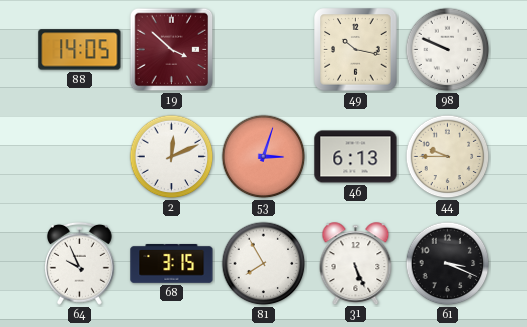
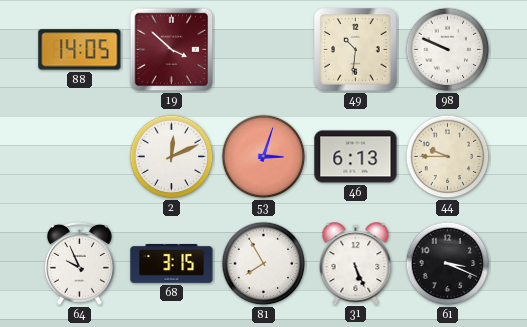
49: 10:17 -> 10:31
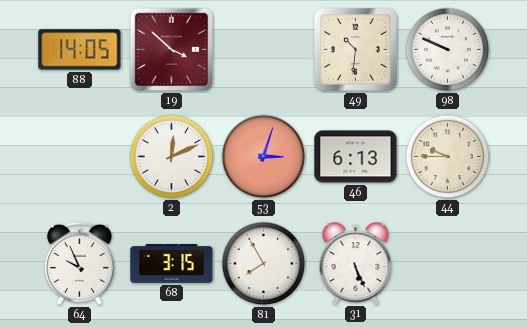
61: 3:19 -> none
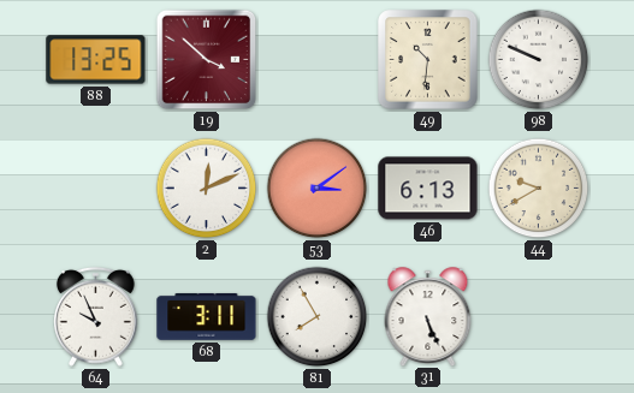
88: 14:05 -> 13:25
53: 3:03 -> 3:09
44: 9:45 -> 9:40
68: 3:15 -> 3:11
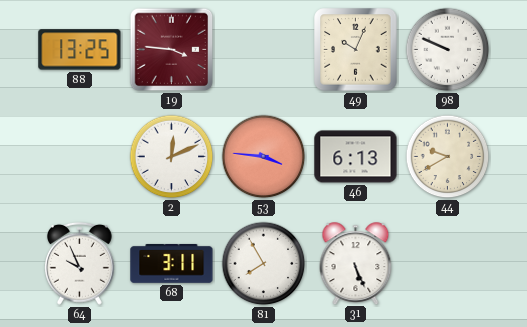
19: 3:52 -> 3:46
49: 10:31 -> 10:04
53: 3:09 -> 3:46
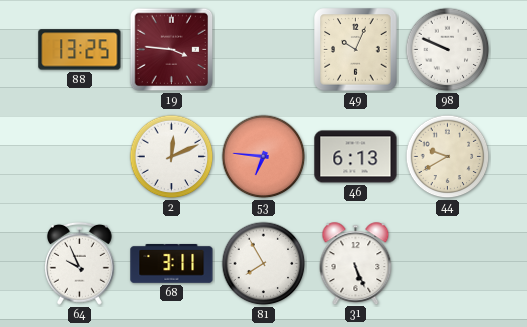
53: 3:46 -> 6:46
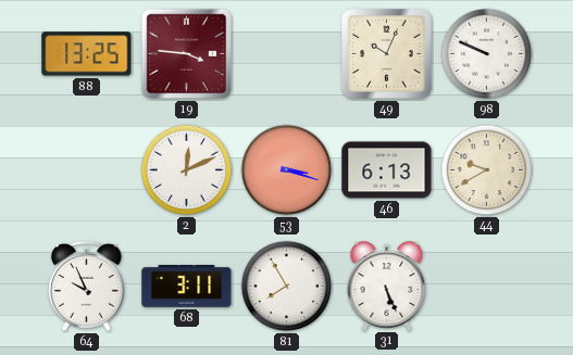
53: 6:46 -> 3:18
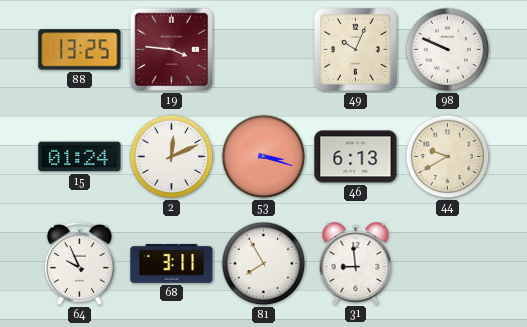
15: none -> 01:24
31: 5:26 -> 8:59
